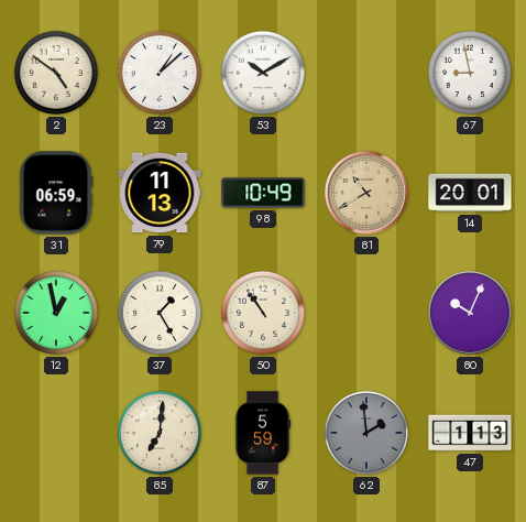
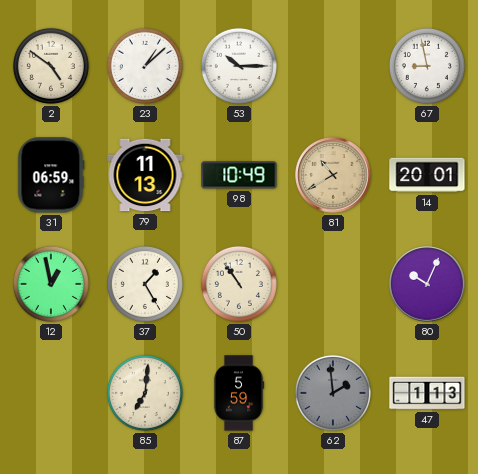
53: 10:10 -> 10:15
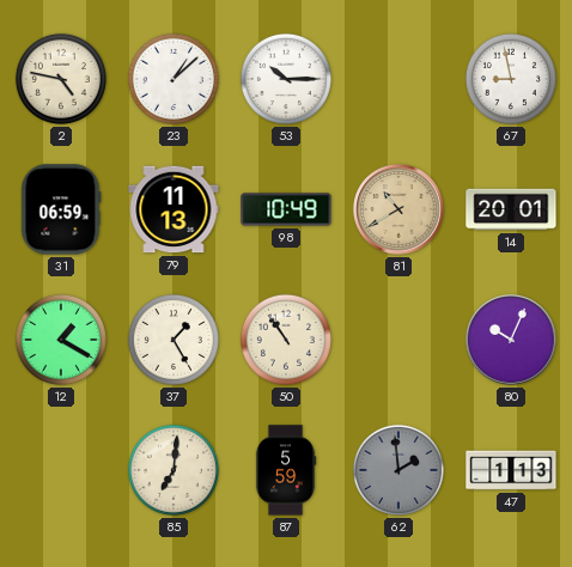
2: 4:51 -> 4:47
12: 12:58 -> 1:20
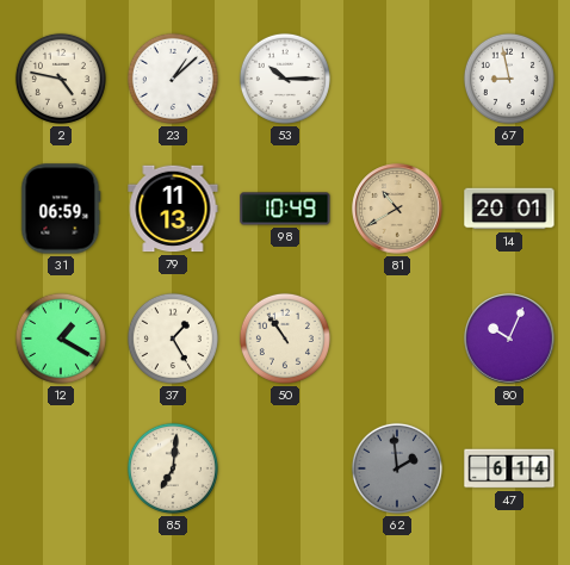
87: 5:59 -> none
47: 1:13 -> 6:14
